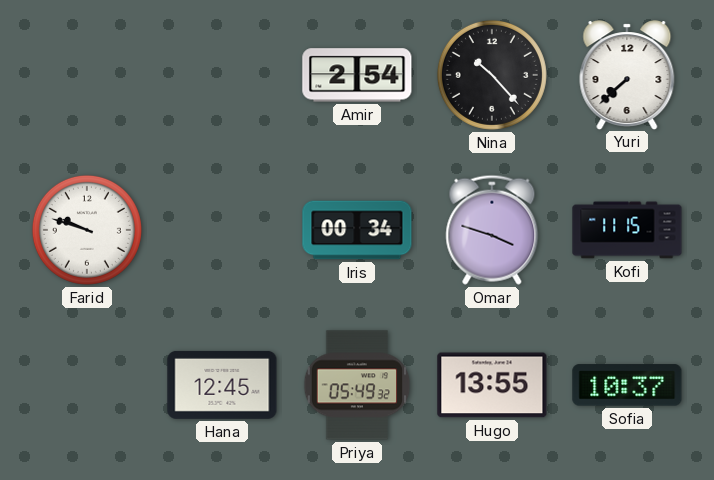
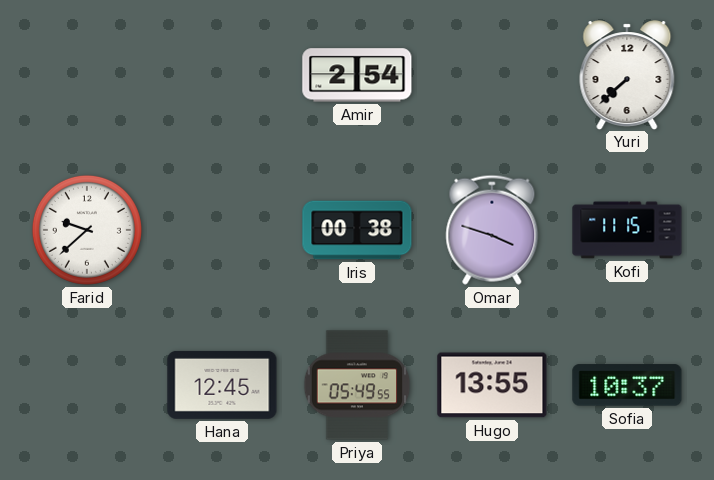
Nina: 10:23 -> none
Farid: 9:48 -> 9:38
Iris: 00:34 -> 00:38
Priya: 05:49:32 -> 05:49:55
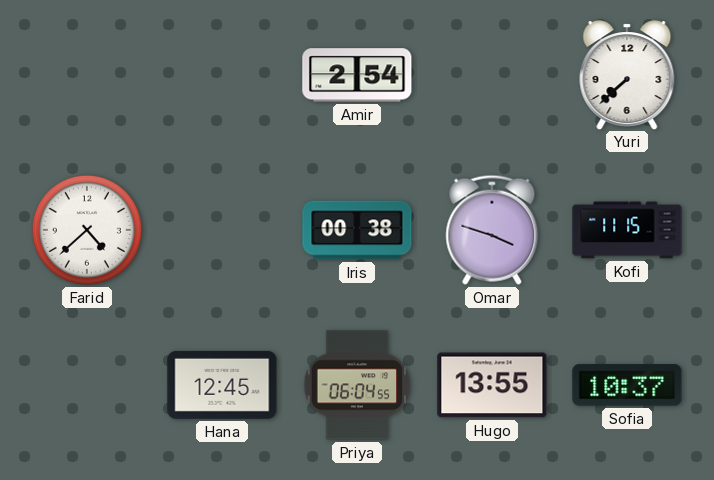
Farid: 9:38 -> 4:38
Priya: 05:49 -> 06:04
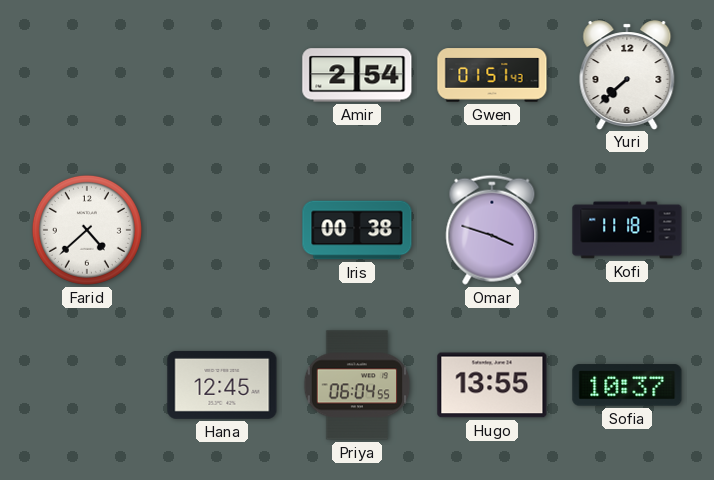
Gwen: none -> 01:51
Kofi: 11:15 -> 11:18
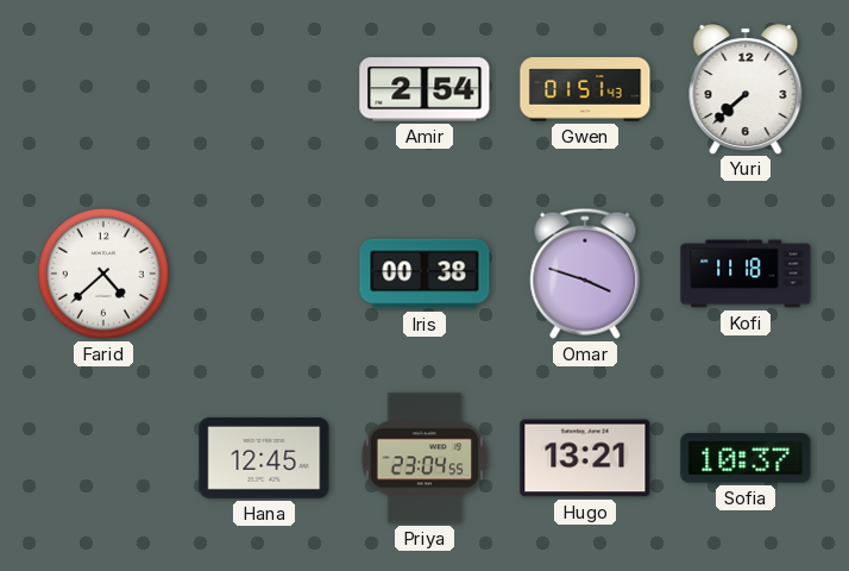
Priya: 06:04 -> 23:04
Hugo: 13:55 -> 13:21
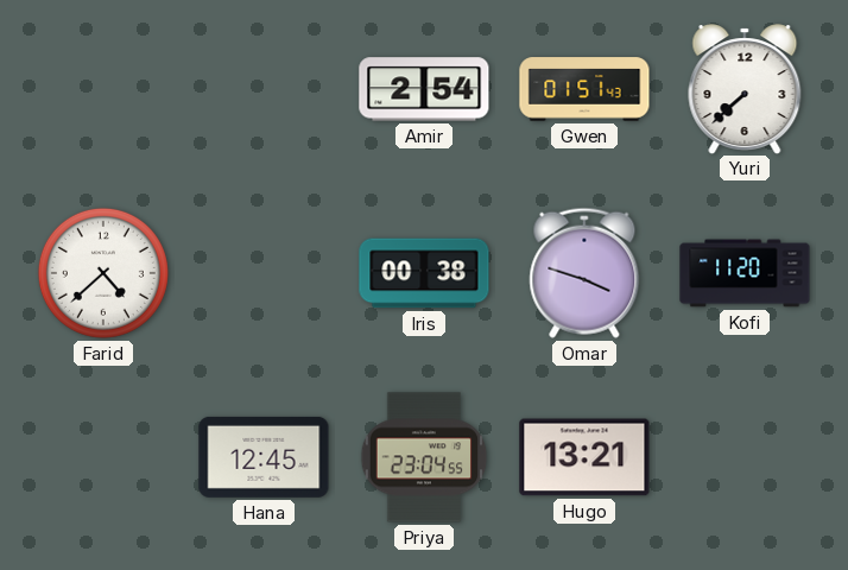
Kofi: 11:18 -> 11:20
Sofia: 10:37 -> none
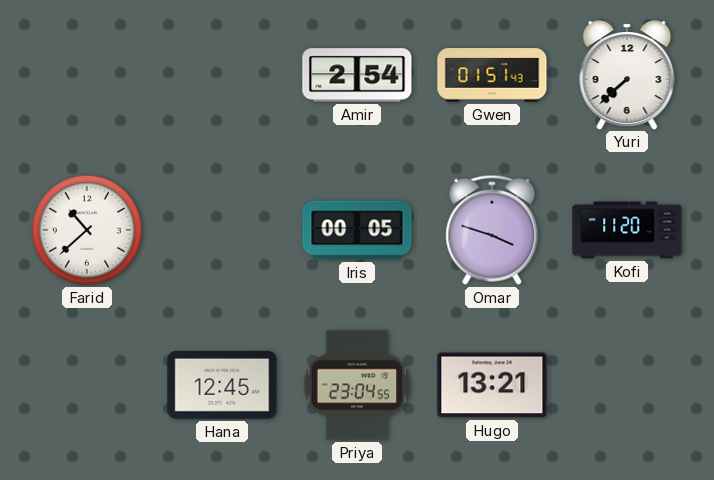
Farid: 4:38 -> 10:38
Iris: 00:38 -> 00:05
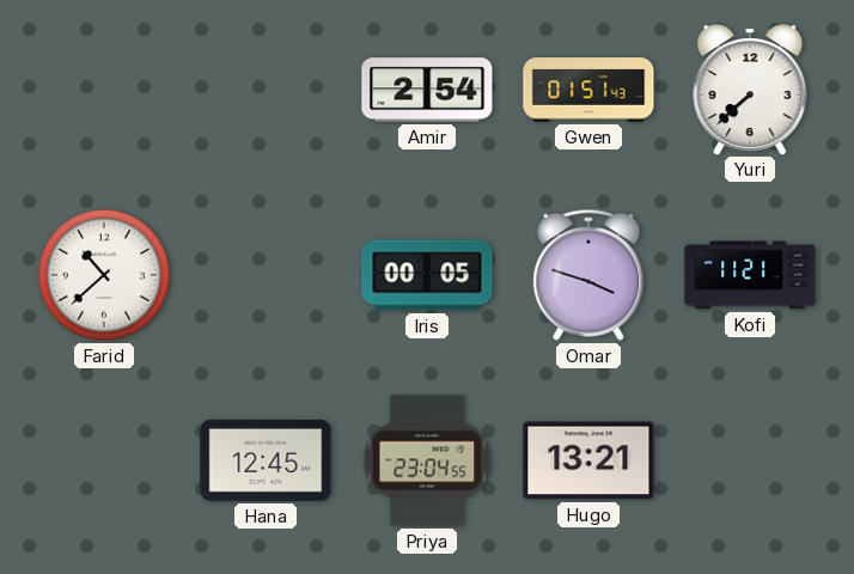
Kofi: 11:20 -> 11:21
